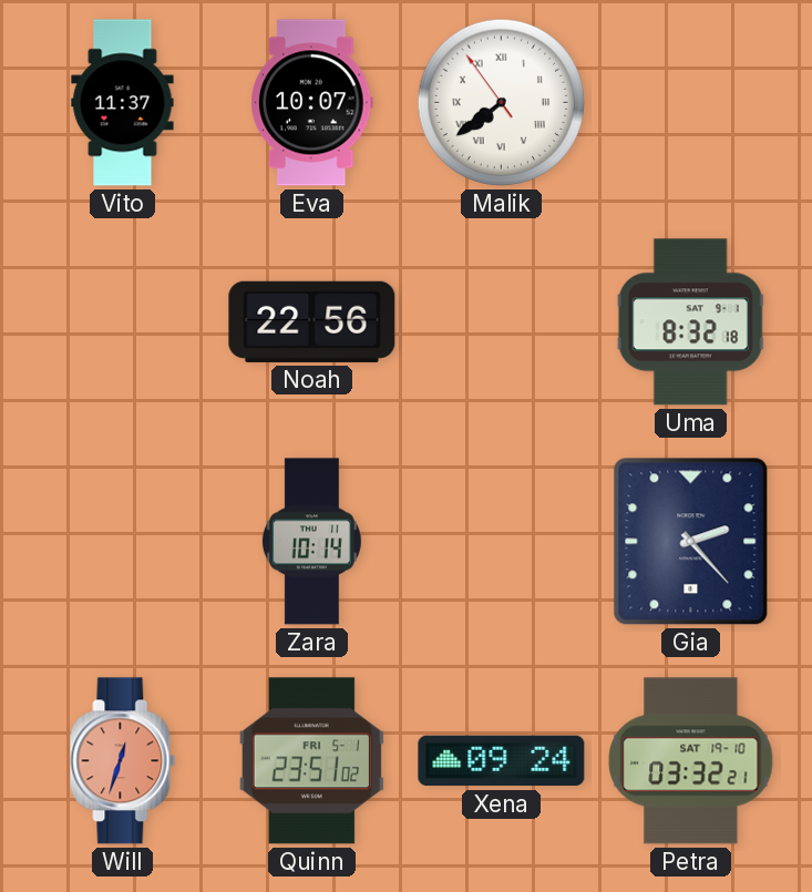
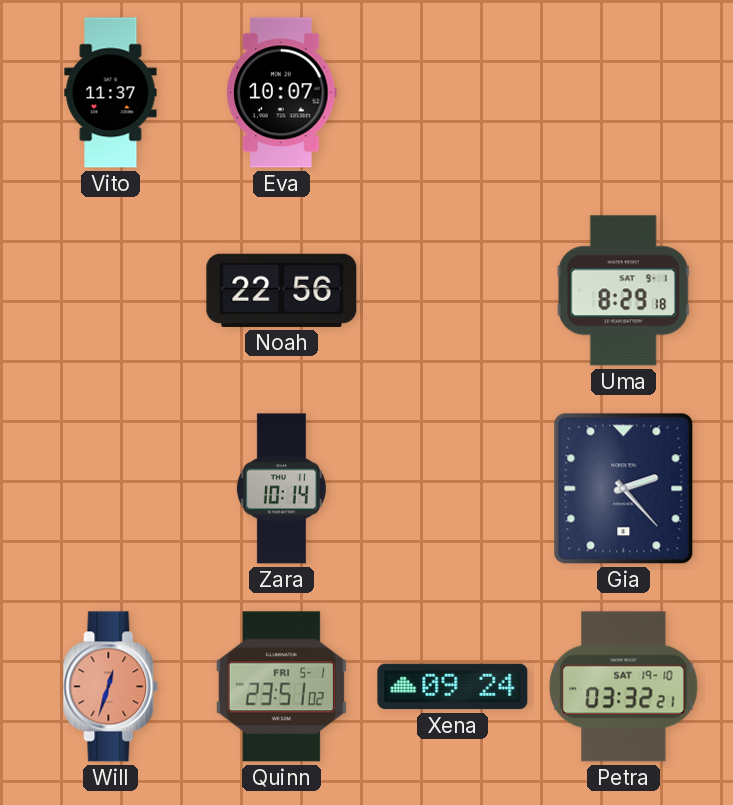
Malik: 7:38 -> none
Uma: 8:32 -> 8:29
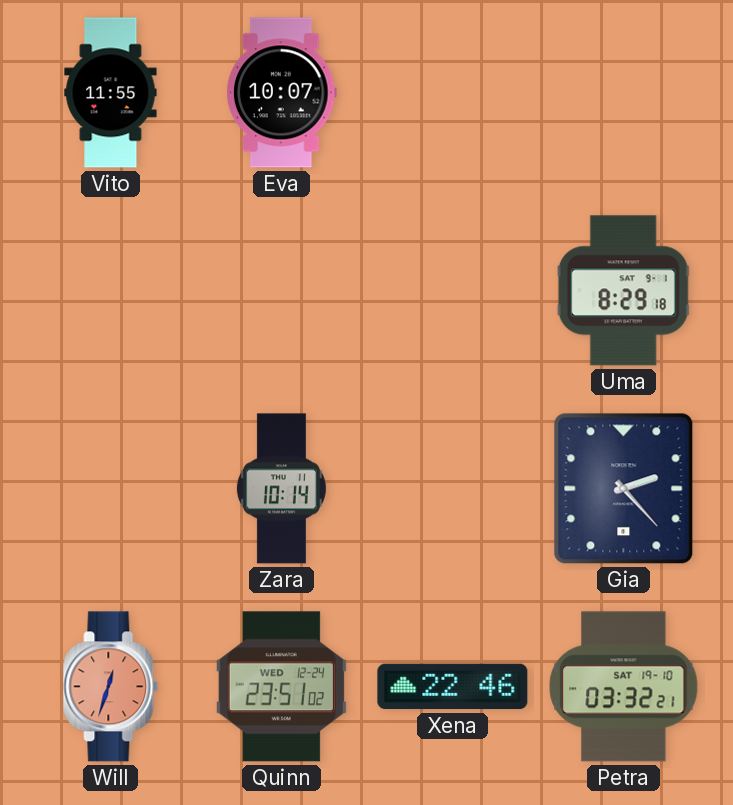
Vito: 11:37 -> 11:55
Noah: 22:56 -> none
Quinn date: FRI 5-1 -> WED 12-24
Xena: 09:24 -> 22:46
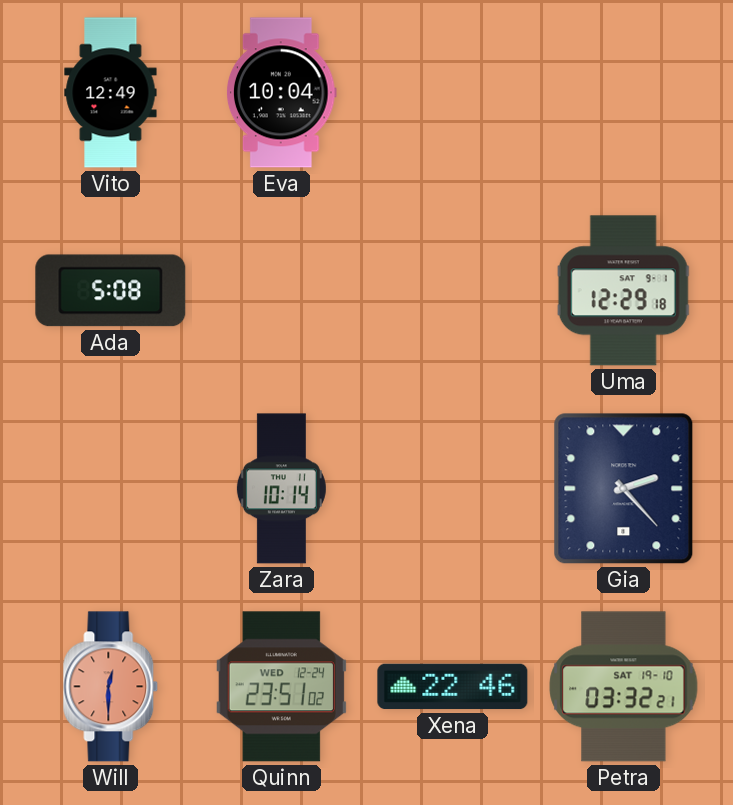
Vito: 11:55 -> 12:49
Eva: 10:07 -> 10:04
Ada: none -> 5:08
Uma: 8:29 -> 12:29
Will: 12:33 -> 12:30
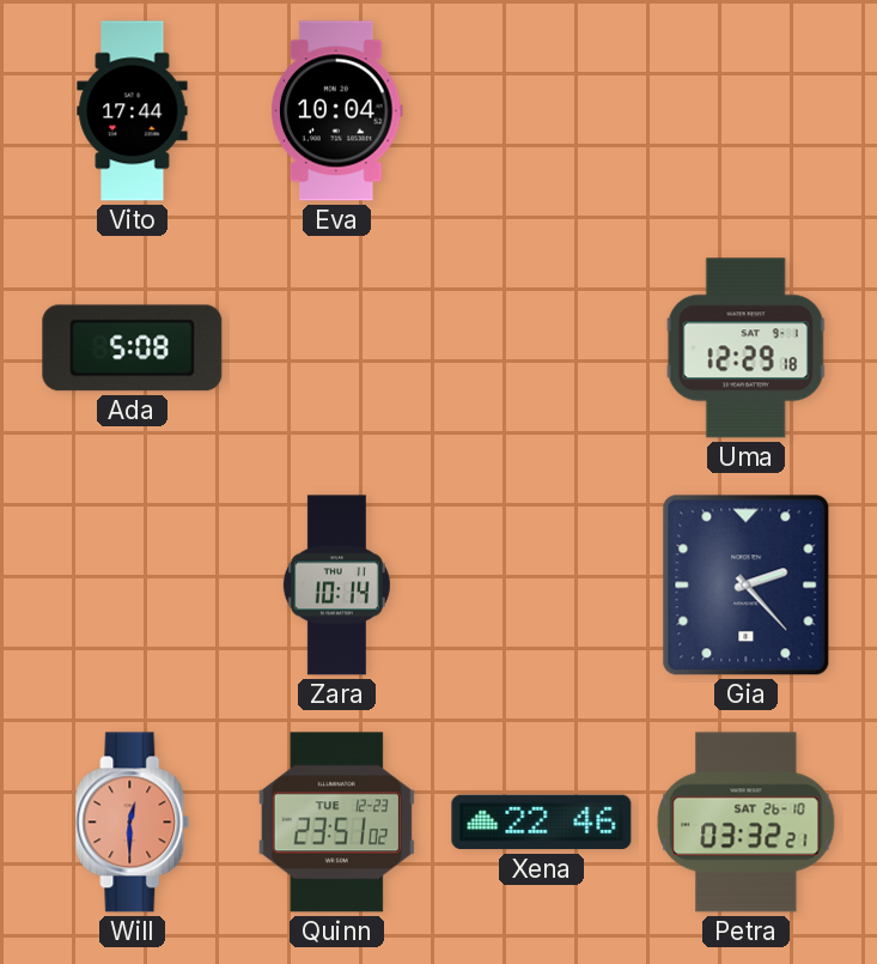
Vito: 12:49 -> 17:44
Quinn date: WED 12-24 -> TUE 12-23
Petra date: SAT 19-10 -> SAT 26-10
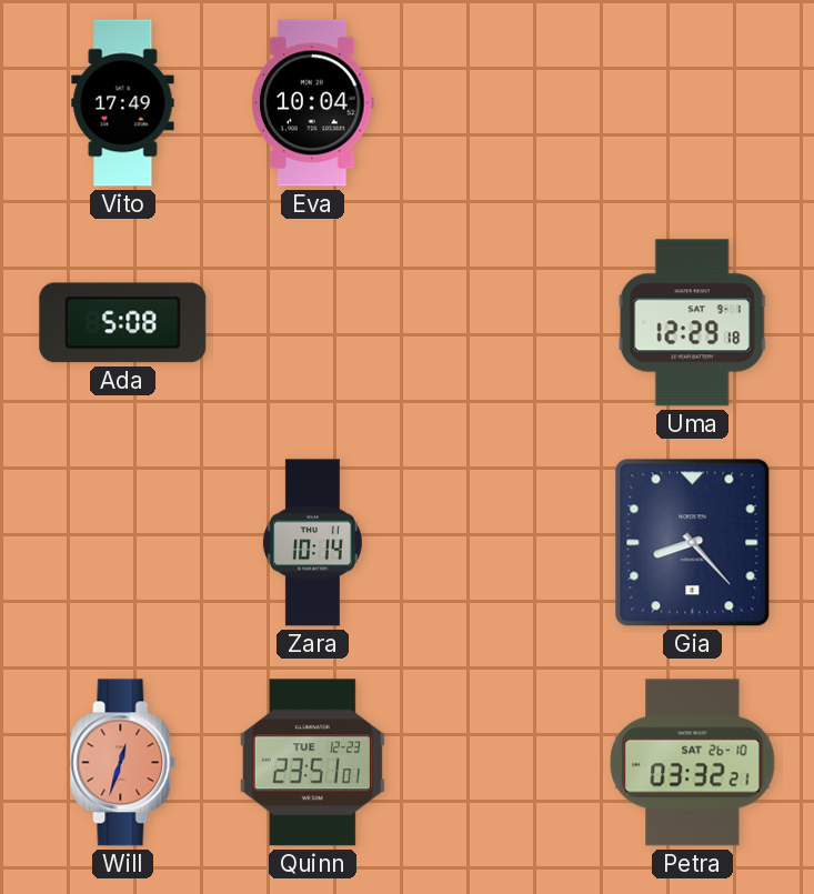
Vito: 17:44 -> 17:49
Gia: 2:23 -> 8:23
Will: 12:30 -> 12:33
Quinn: 23:51:02 -> 23:51:01
Xena: 22:46 -> none
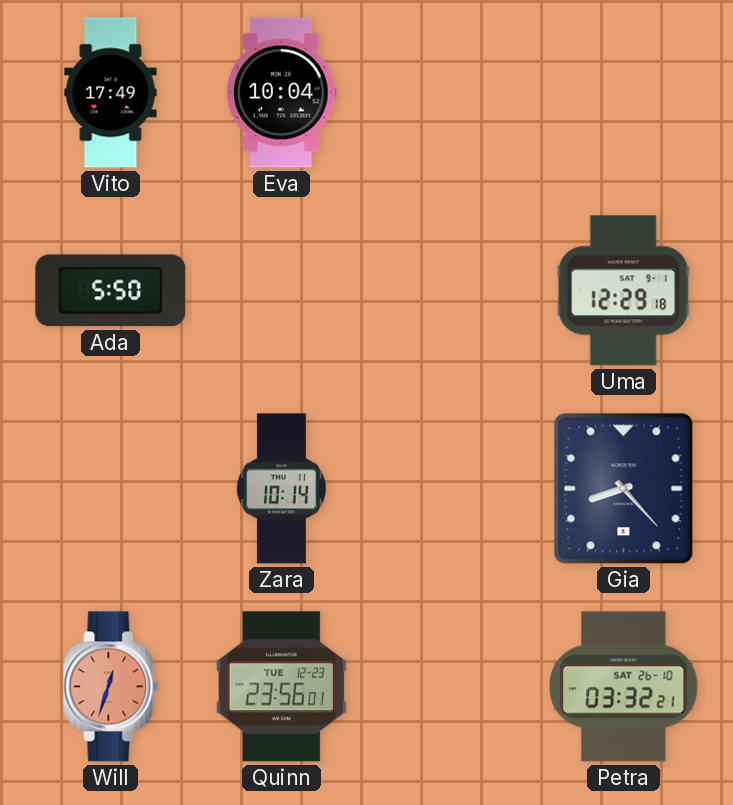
Ada: 5:08 -> 5:50
Quinn: 23:51 -> 23:56
